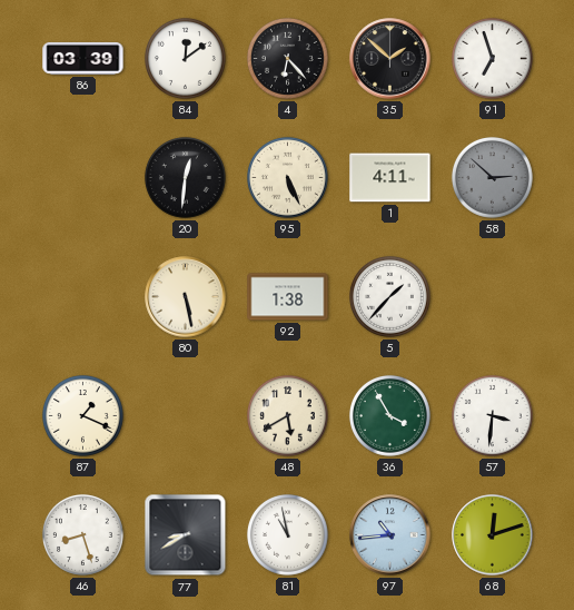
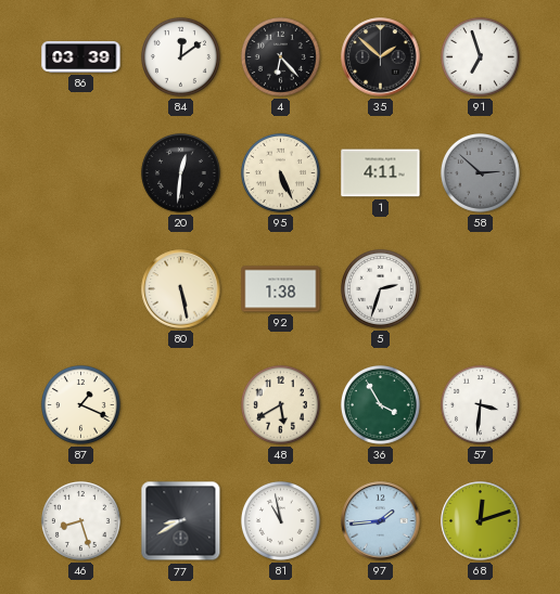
5: 1:37 -> 2:33
97: 10:44 -> 1:44
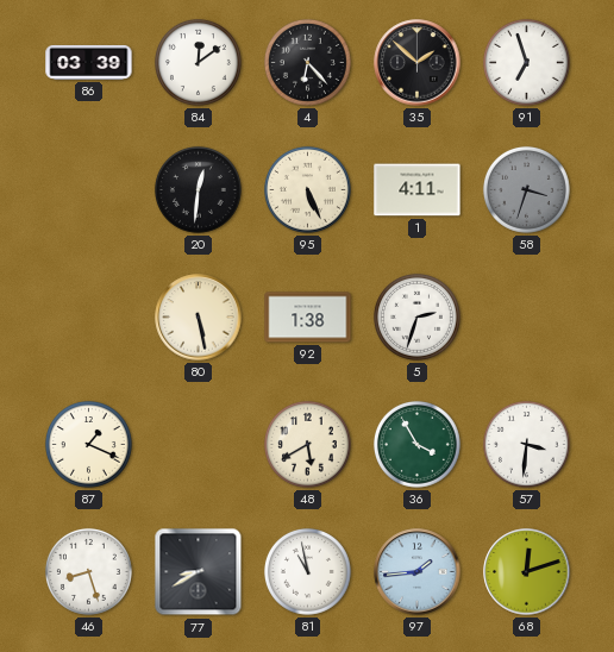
58: 2:52 -> 3:33
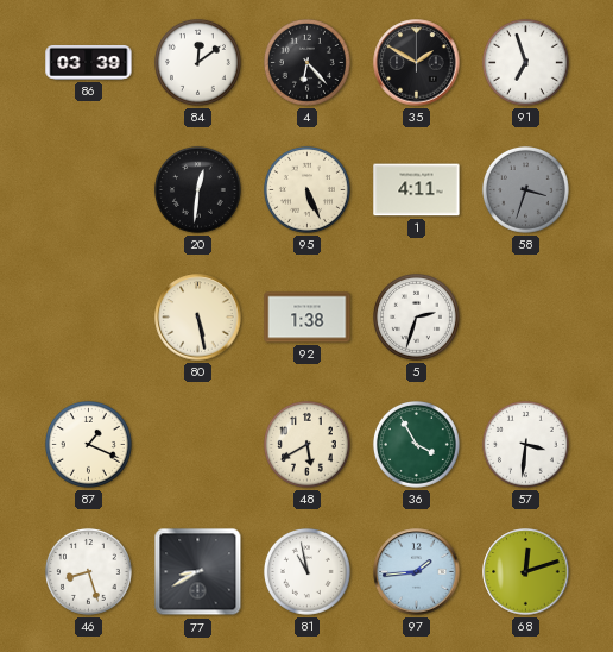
35: 1:52 -> 1:50
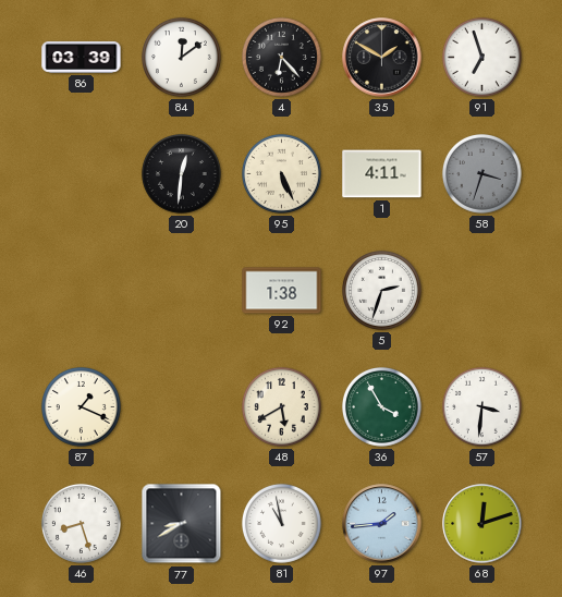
80: 5:28 -> none
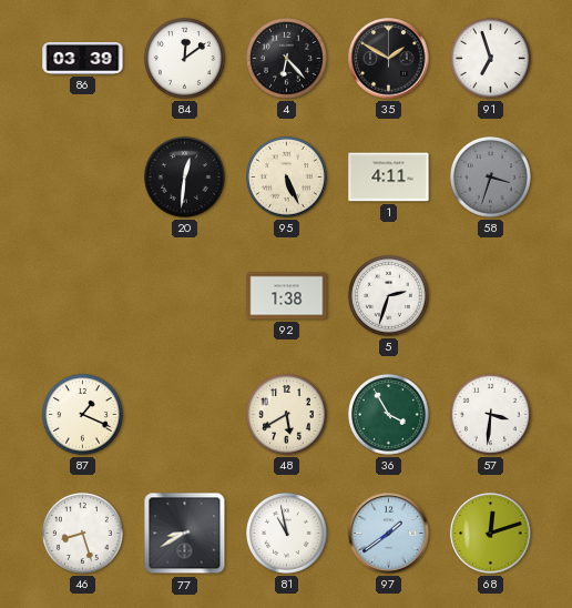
97: 1:44 -> 1:39
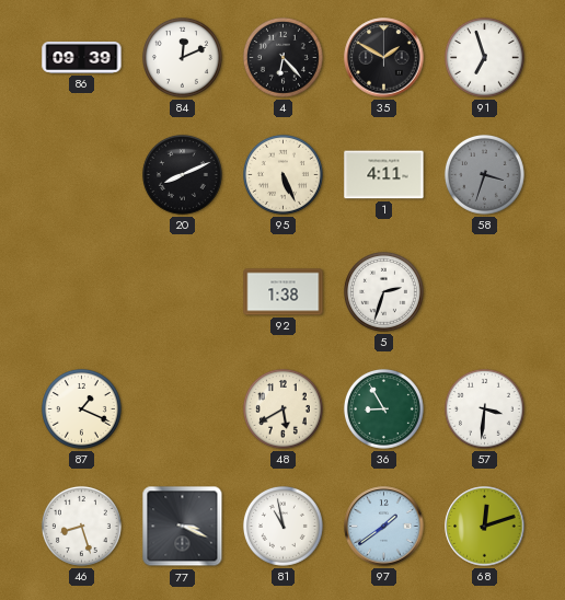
86: 03:39 -> 09:39
84: 12:09 -> 12:11
20: 12:31 -> 8:11
36: 3:55 -> 8:55
77: 8:40 -> 3:19
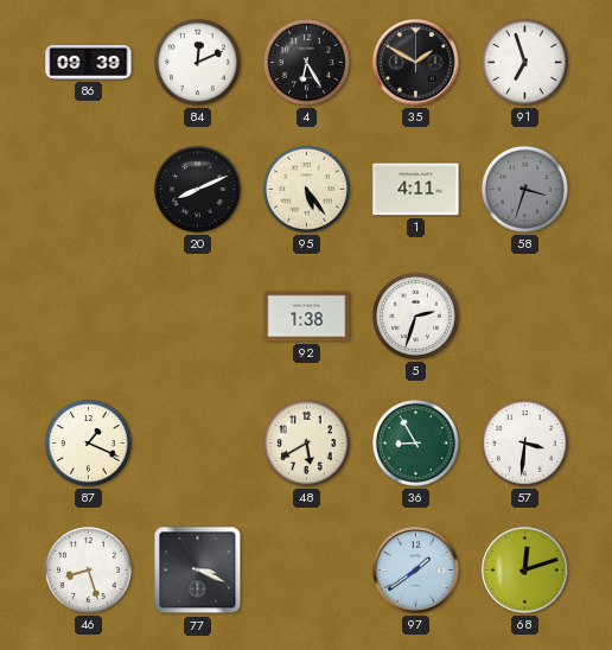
4: 6:23 -> 6:25
95: 5:26 -> 5:24
81: 10:58 -> none
